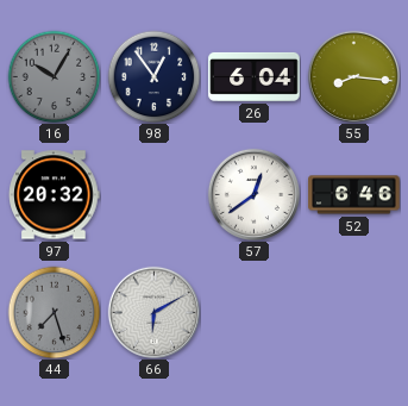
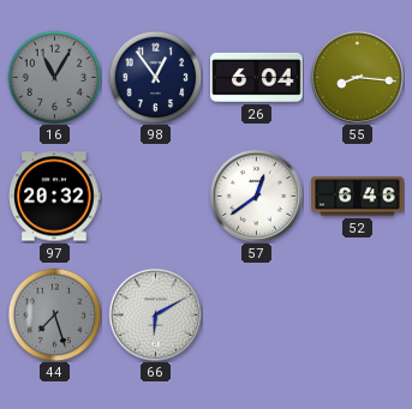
16: 10:05 -> 11:05
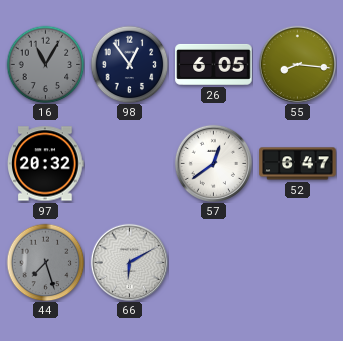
26: 6:04 -> 6:05
52: 6:46 -> 6:47
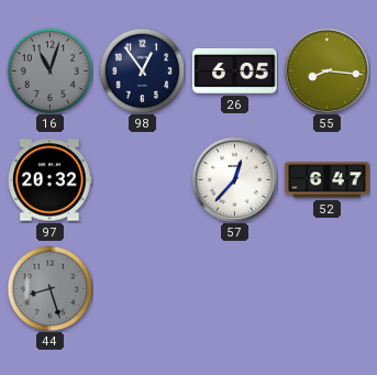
16: 11:05 -> 11:03
57: 12:39 -> 12:37
44: 7:27 -> 8:27
66: 6:10 -> none
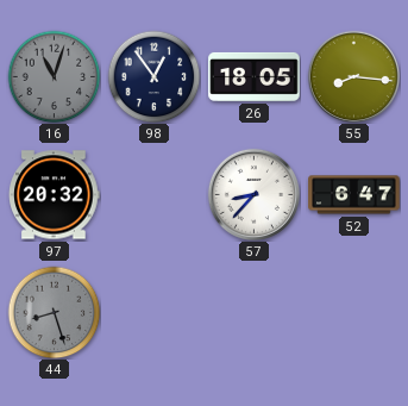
26: 6:05 -> 18:05
57: 12:37 -> 8:37
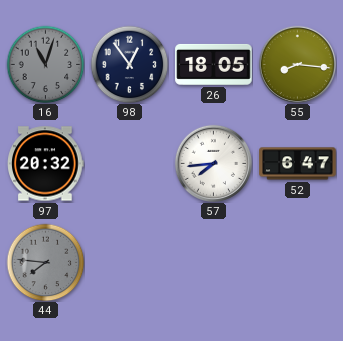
57: 8:37 -> 7:44
44: 8:27 -> 7:46
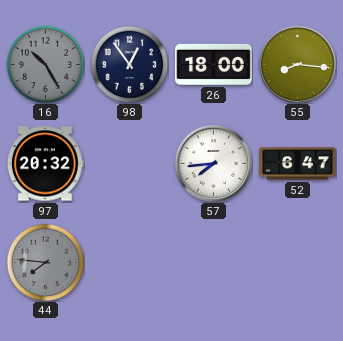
16: 11:03 -> 10:25
26: 18:05 -> 18:00
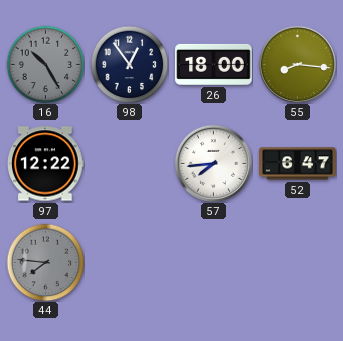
97: 20:32 -> 12:22
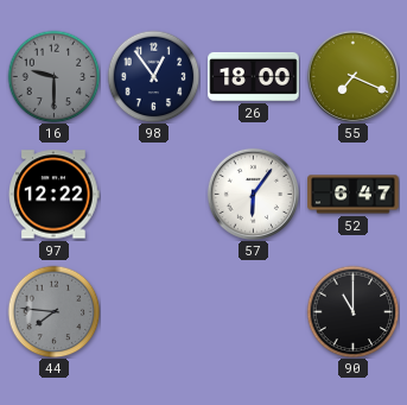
16: 10:25 -> 9:30
55: 8:16 -> 7:19
57: 7:44 -> 6:06
90: none -> 11:00
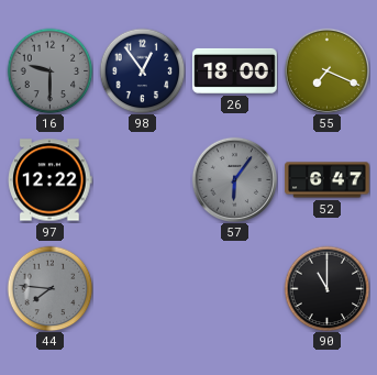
57 dial: white -> grey
